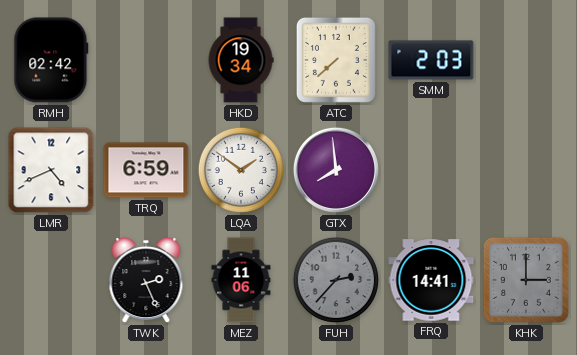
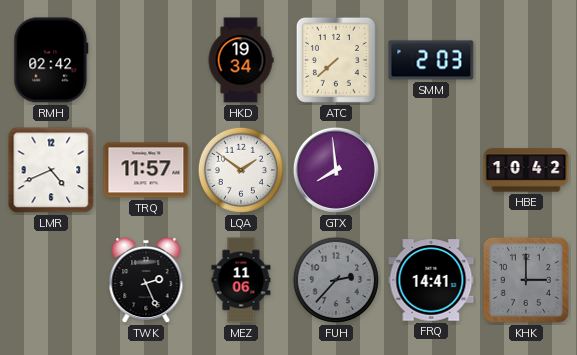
TRQ: 6:59 -> 11:57
HBE: none -> 10:42
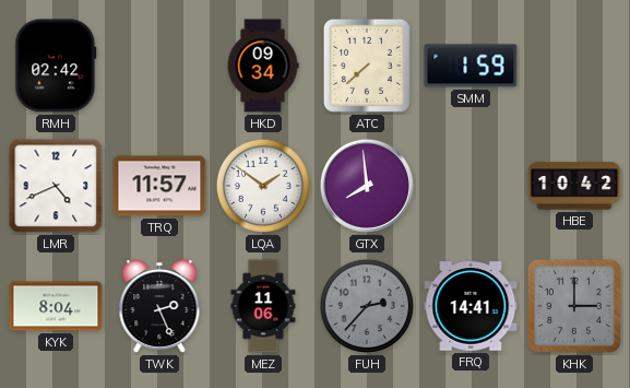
HKD: 19:34 -> 09:34
SMM: 2:03 -> 1:59
KYK: none -> 8:04
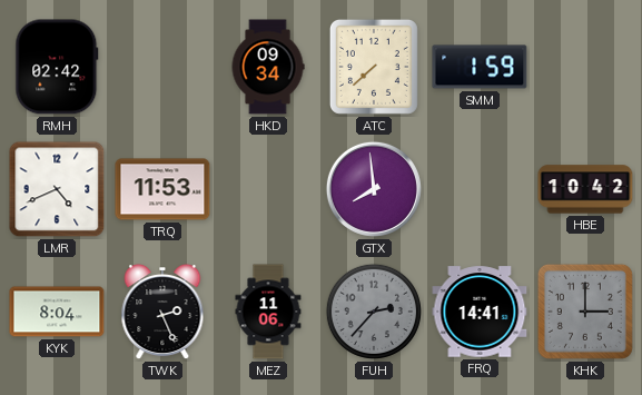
TRQ: 11:57 -> 11:53
LQA: 1:51 -> none
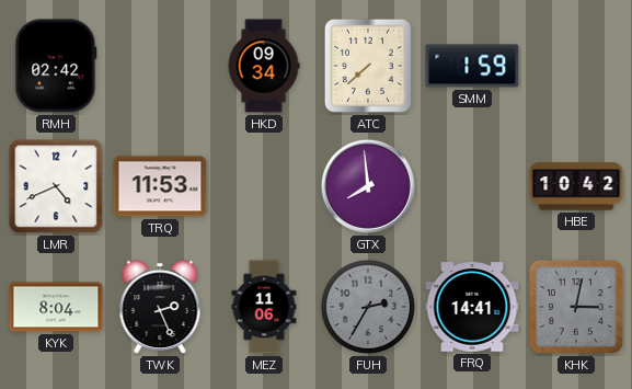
FUH: 2:37 -> 2:35
KHK: 3:00 -> 3:02
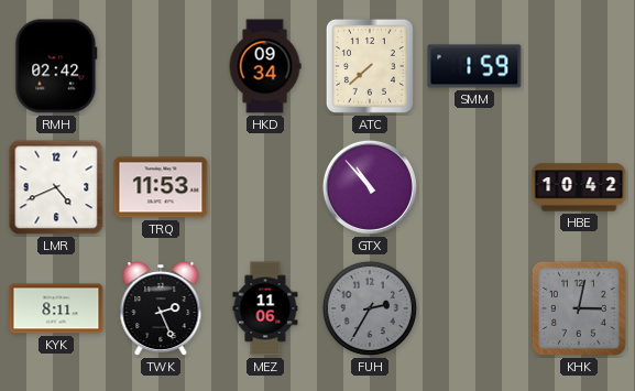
GTX: 7:59 -> 10:53
KYK: 8:04 -> 8:11
FRQ: 14:41 -> none
